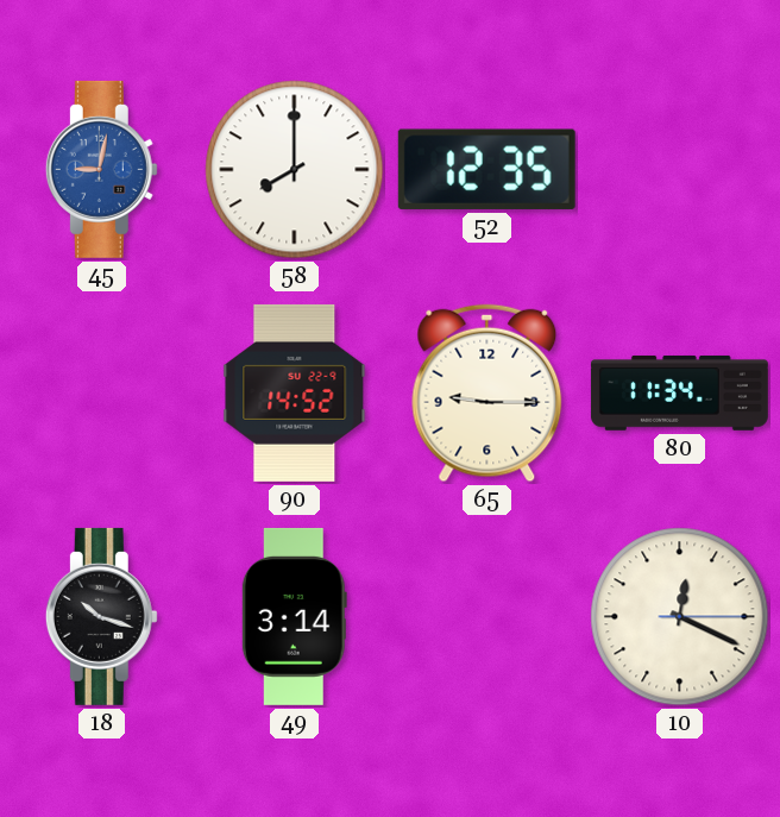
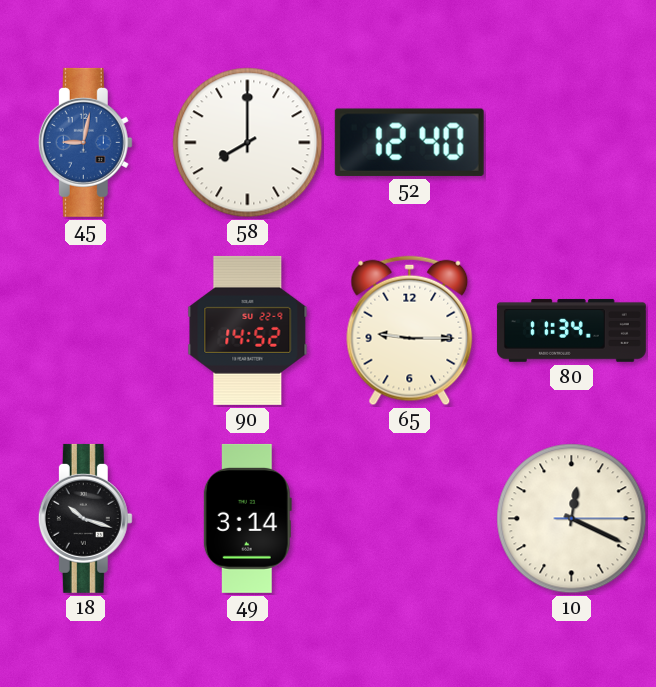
52: 12:35 -> 12:40
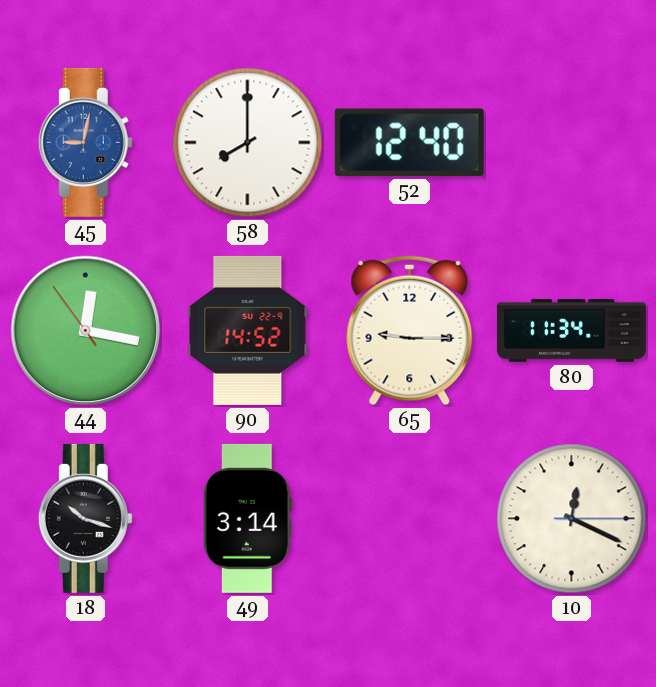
44: none -> 12:16
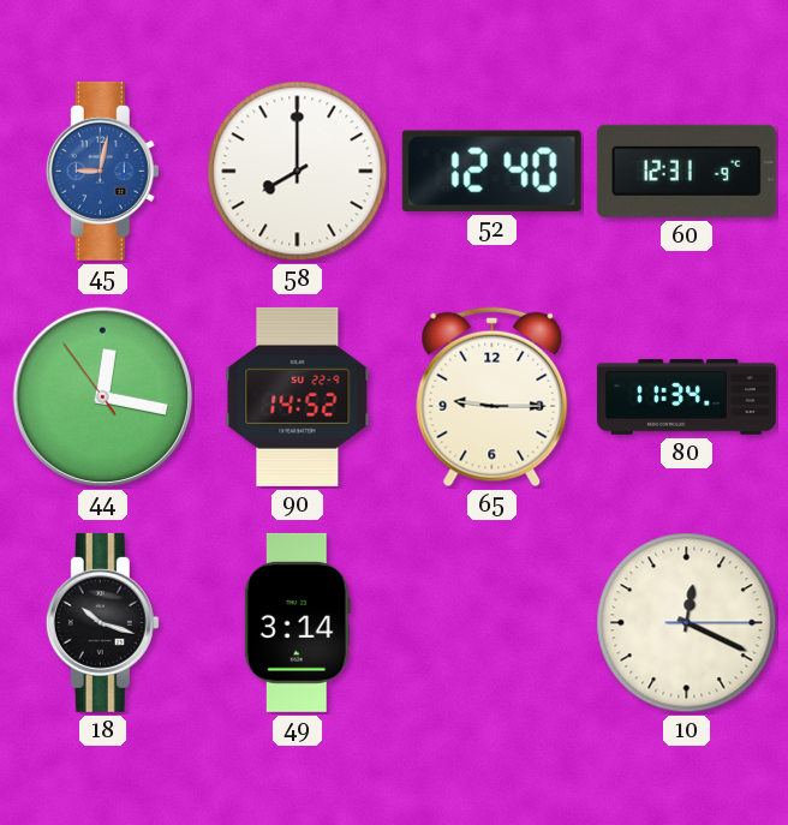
60: none -> 12:31
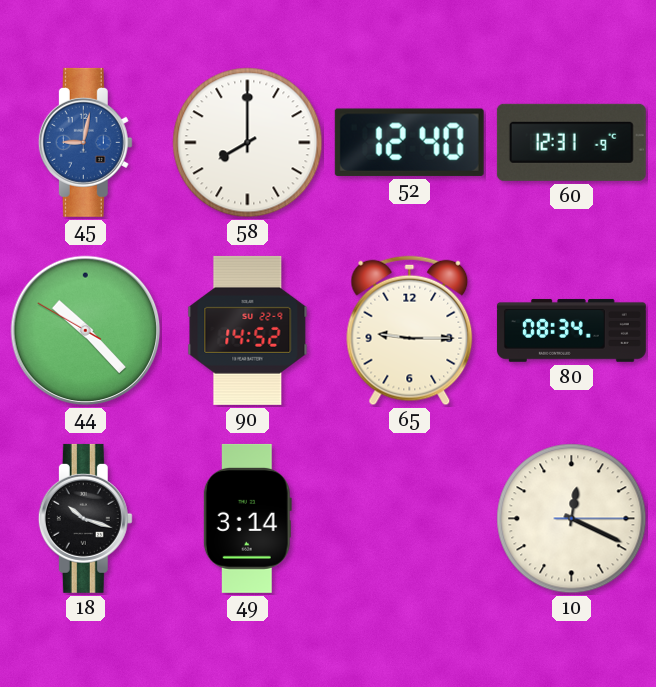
44: 12:16 -> 10:22
80: 11:34 -> 08:34
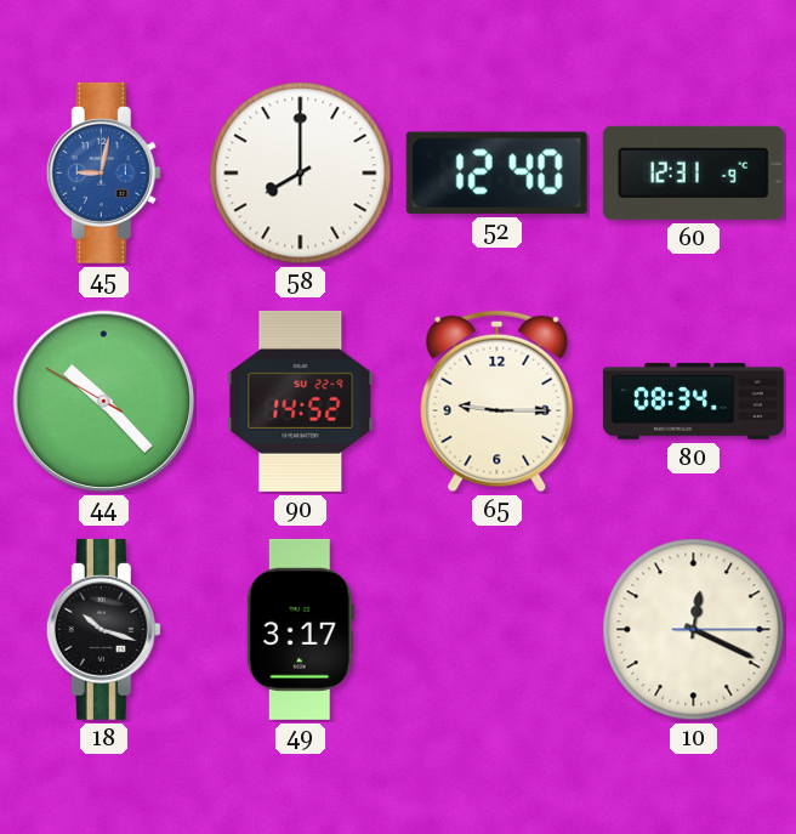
49: 3:14 -> 3:17
